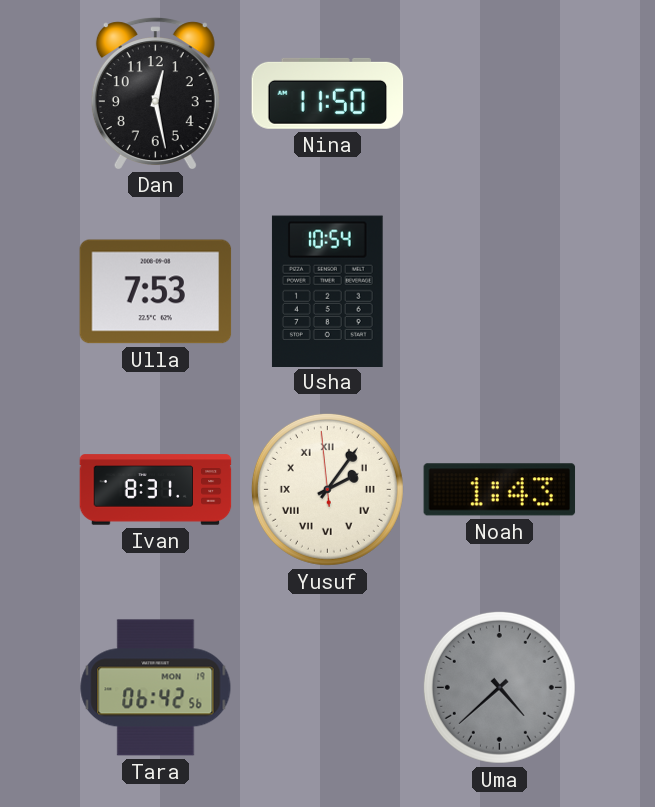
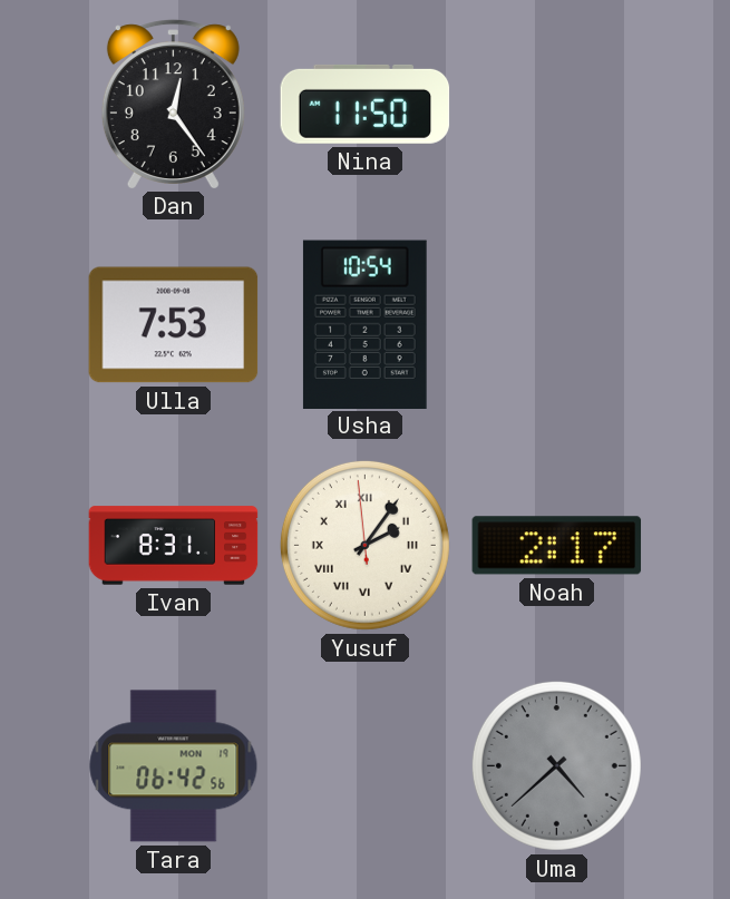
Dan: 12:28 -> 12:24
Noah: 1:43 -> 2:17
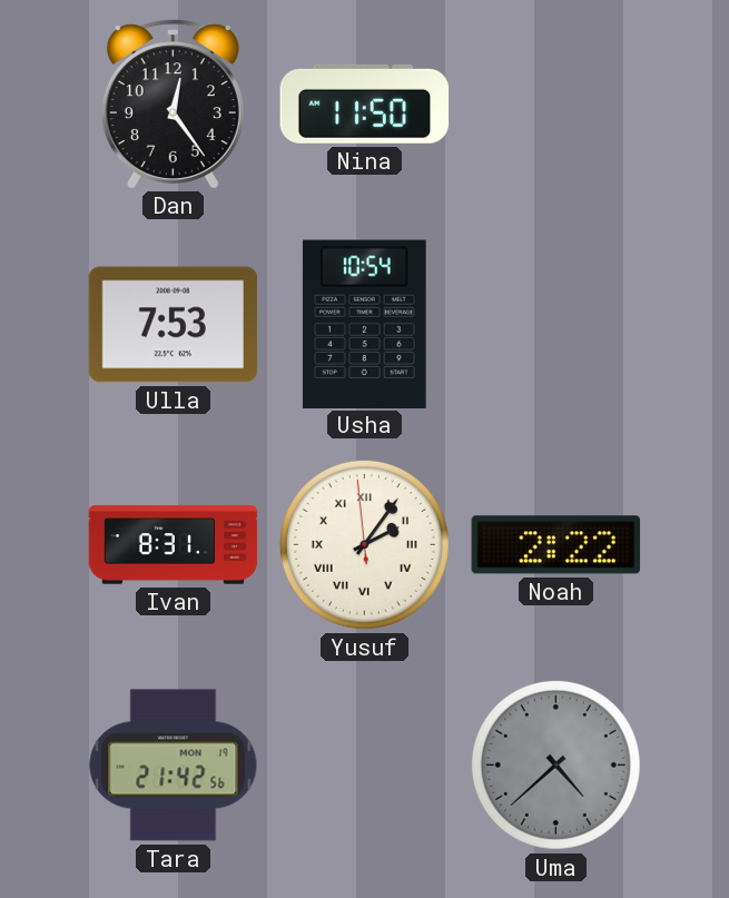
Noah: 2:17 -> 2:22
Tara: 06:42 -> 21:42
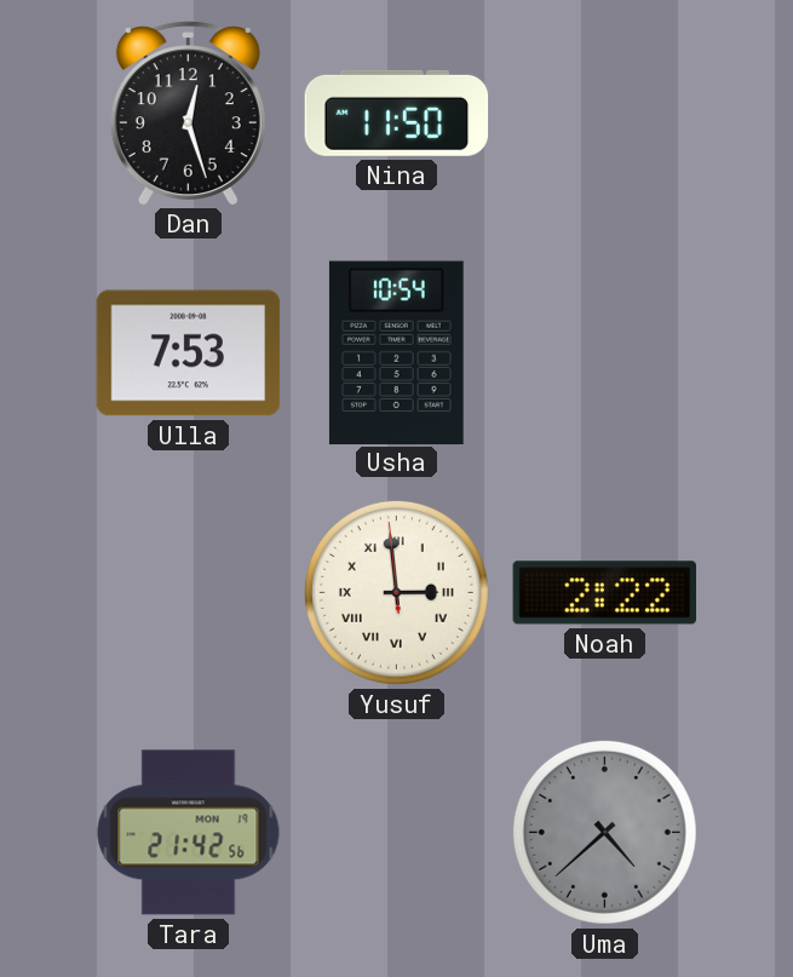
Dan: 12:24 -> 12:27
Ivan: 8:31 -> none
Yusuf: 2:05 -> 2:58
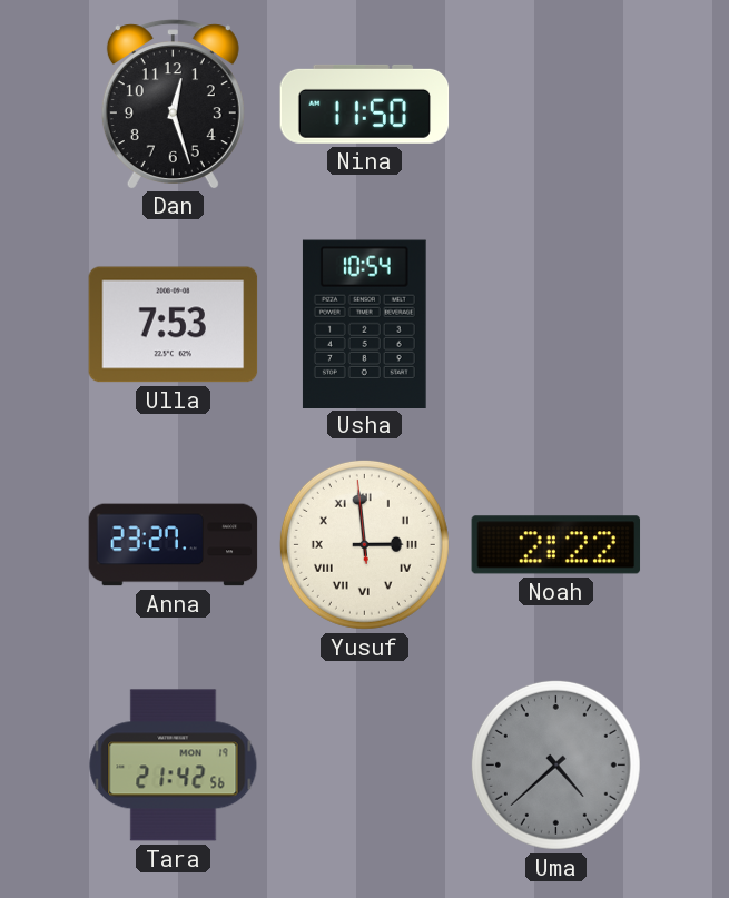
Anna: none -> 23:27
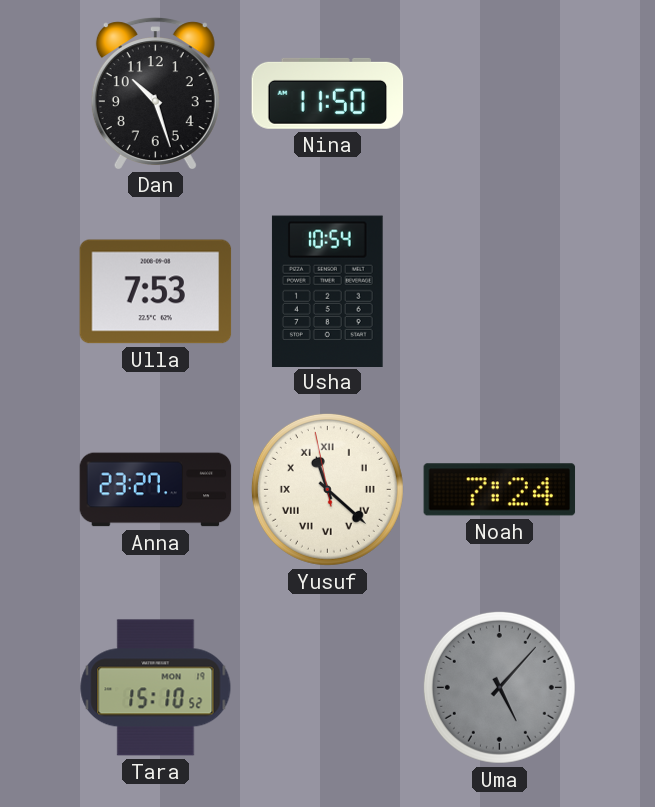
Dan: 12:27 -> 10:27
Yusuf: 2:58 -> 11:21
Noah: 2:22 -> 7:24
Tara: 21:42 -> 15:10
Uma: 4:38 -> 5:07
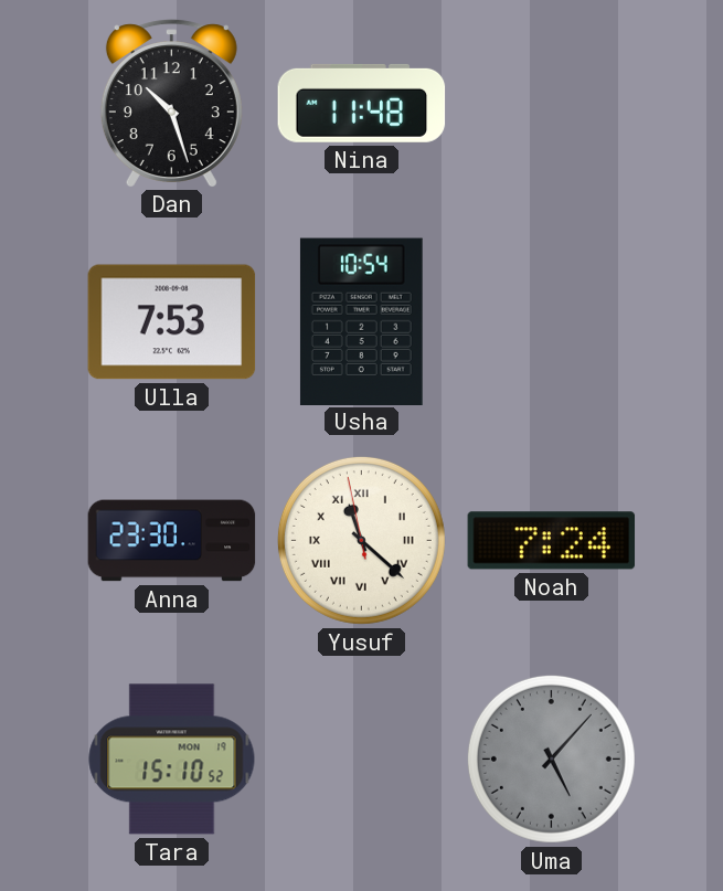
Nina: 11:50 -> 11:48
Anna: 23:27 -> 23:30
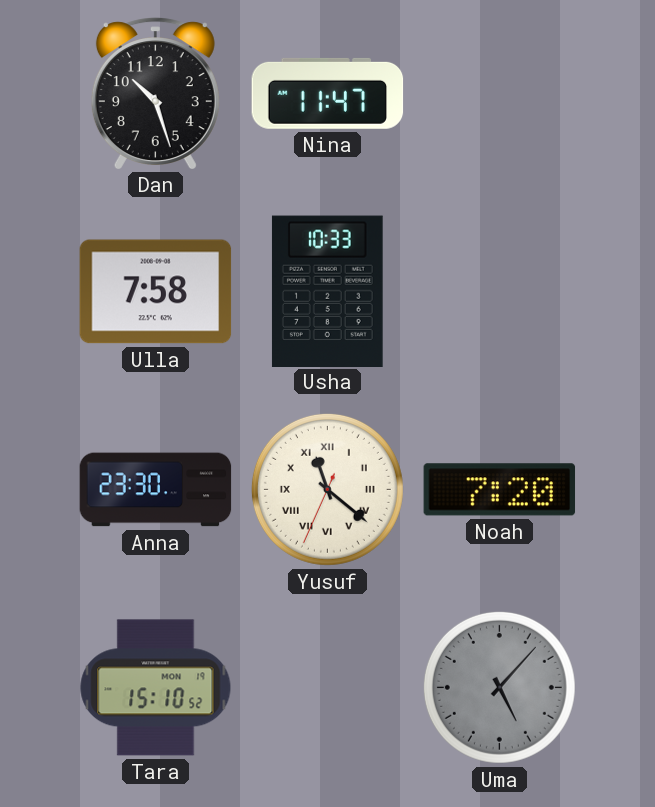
Nina: 11:48 -> 11:47
Ulla: 7:53 -> 7:58
Usha: 10:54 -> 10:33
Yusuf: 11:21:58 -> 11:21:34
Noah: 7:24 -> 7:20
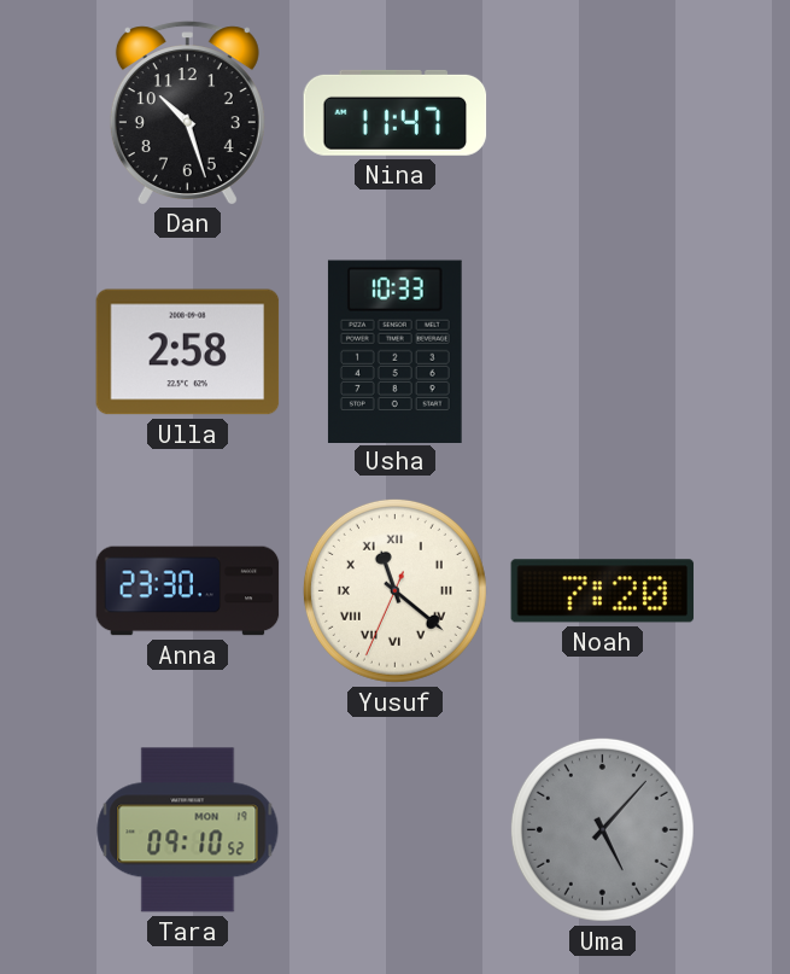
Ulla: 7:58 -> 2:58
Tara: 15:10 -> 09:10
